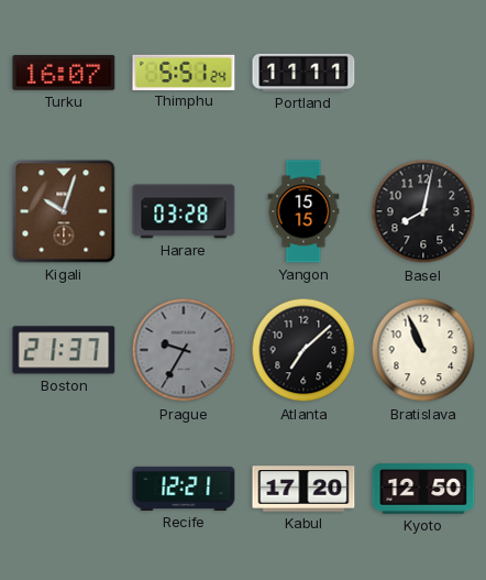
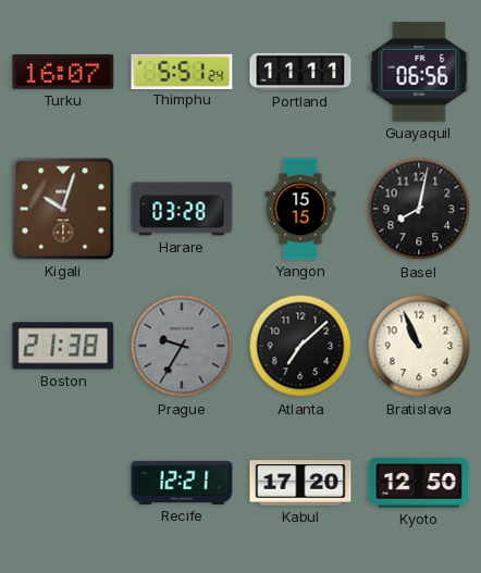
Guayaquil: none -> 06:56
Boston: 21:37 -> 21:38
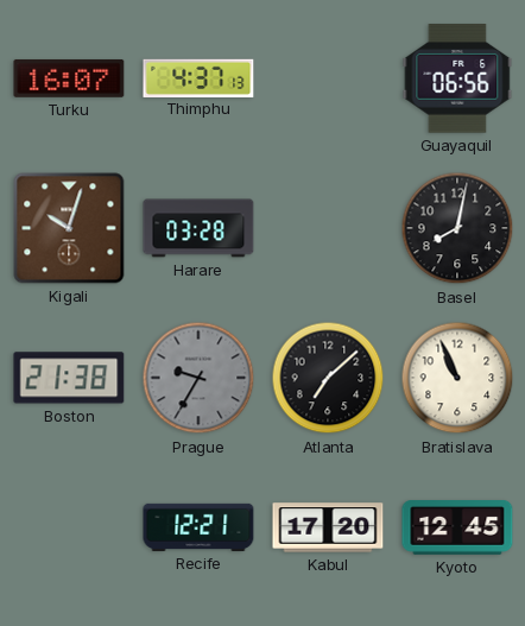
Thimphu: 5:51 -> 4:37
Portland: 11:11 -> none
Yangon: 15:15 -> none
Kyoto: 12:50 -> 12:45
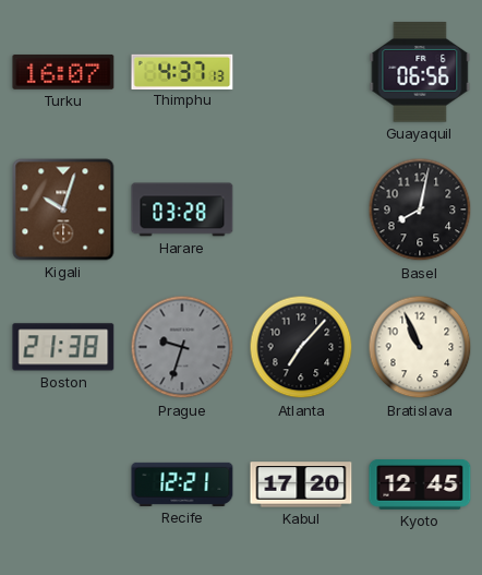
Prague: 9:35 -> 9:33
Atlanta: 7:08 -> 7:07
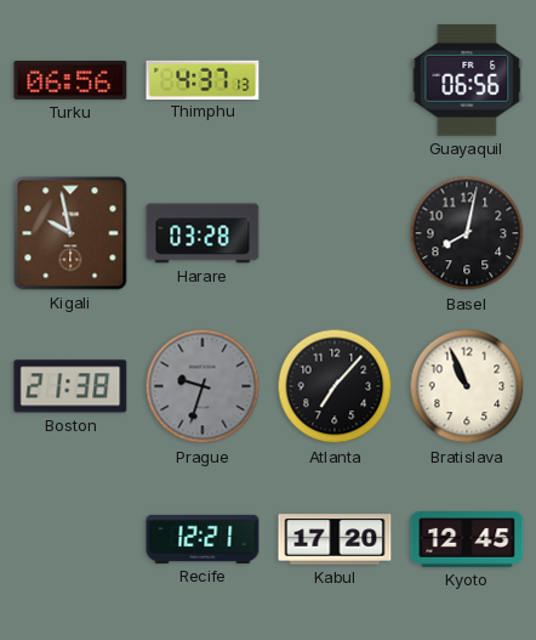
Turku: 16:07 -> 06:56
Kigali: 10:03 -> 9:58
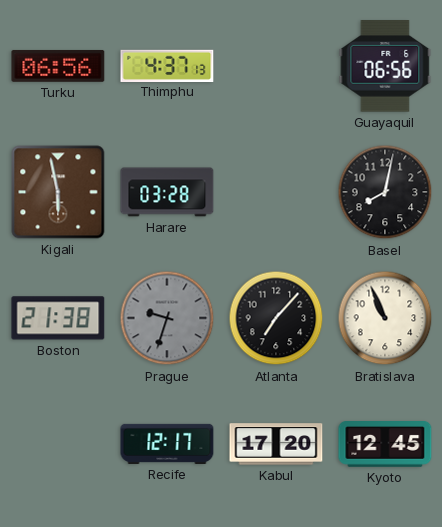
Kigali: 9:58 -> 5:58
Recife: 12:21 -> 12:17
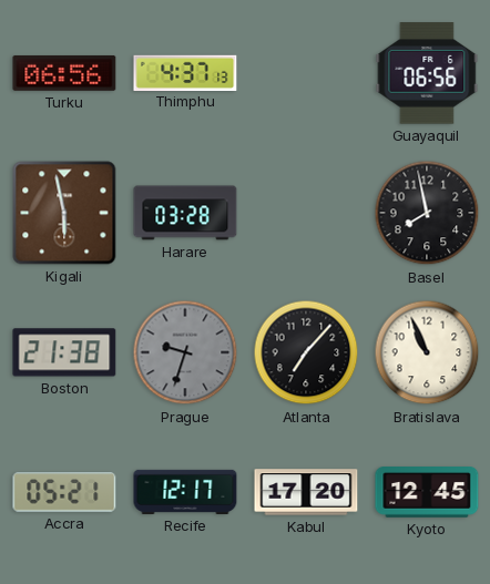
Basel: 8:02 -> 7:58
Accra: none -> 05:21
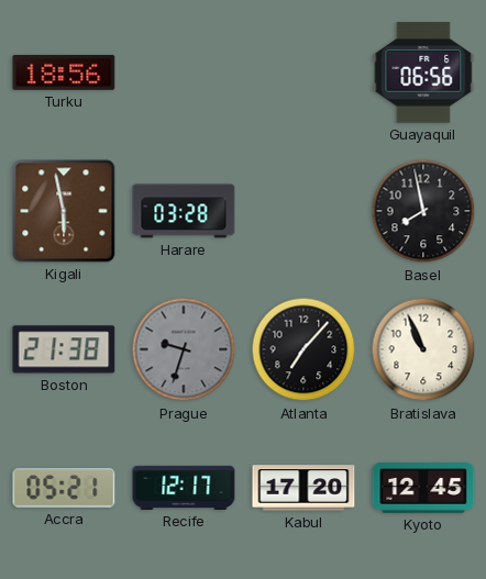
Turku: 06:56 -> 18:56
Thimphu: 4:37 -> none
